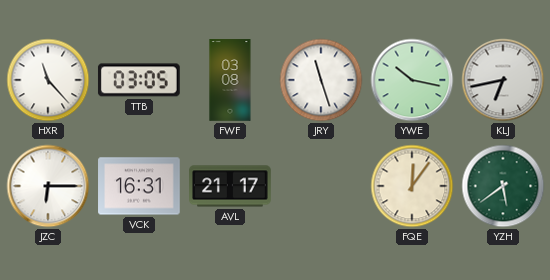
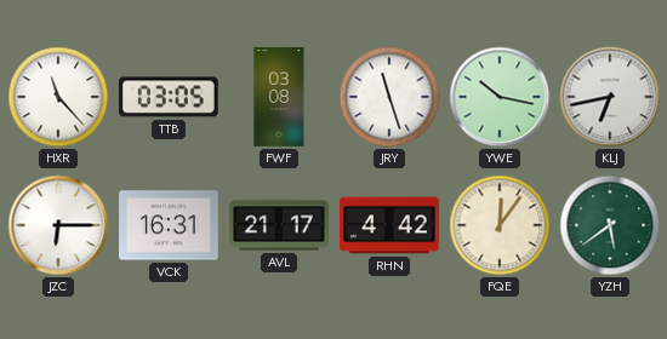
RHN: none -> 4:42
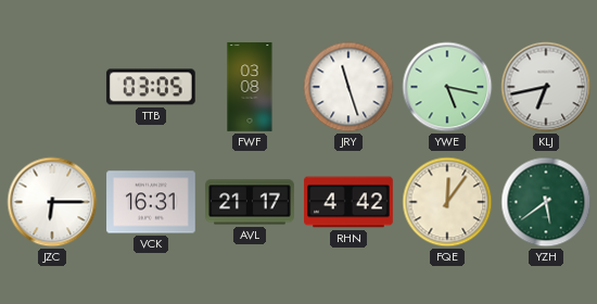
HXR: 11:23 -> none
YWE: 10:17 -> 5:17
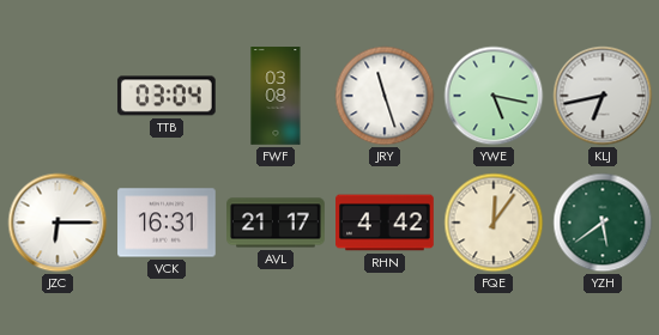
TTB: 03:05 -> 03:04
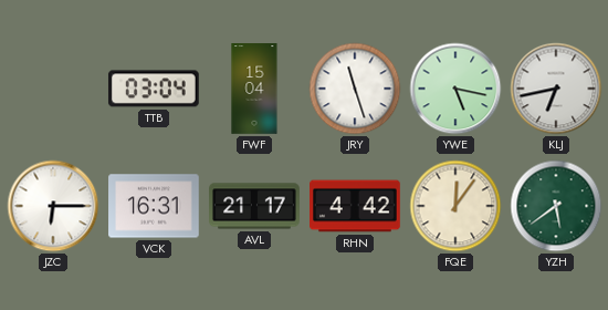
FWF: 03:08 -> 15:04
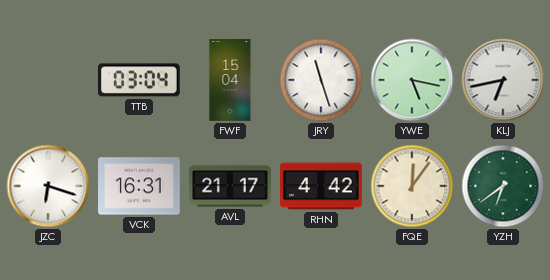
JZC: 6:15 -> 6:18
YZH: 5:39 -> 6:39
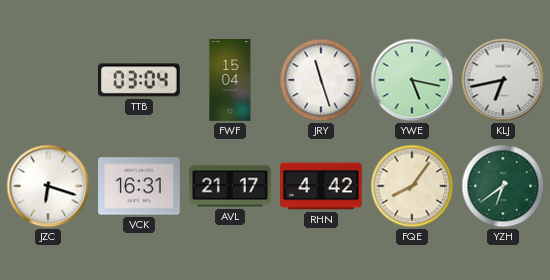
FQE: 12:06 -> 8:06
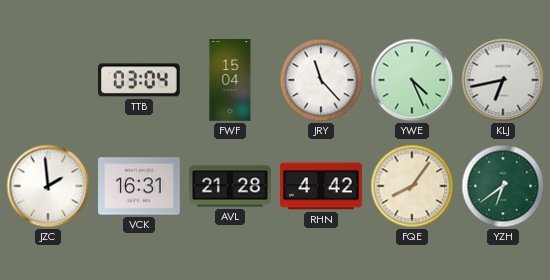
JRY: 11:27 -> 11:23
YWE: 5:17 -> 4:26
JZC: 6:18 -> 1:59
AVL: 21:17 -> 21:28
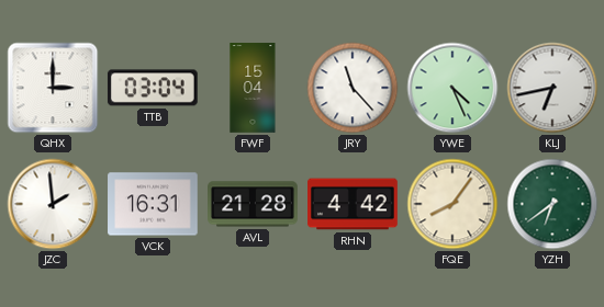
QHX: none -> 3:00
